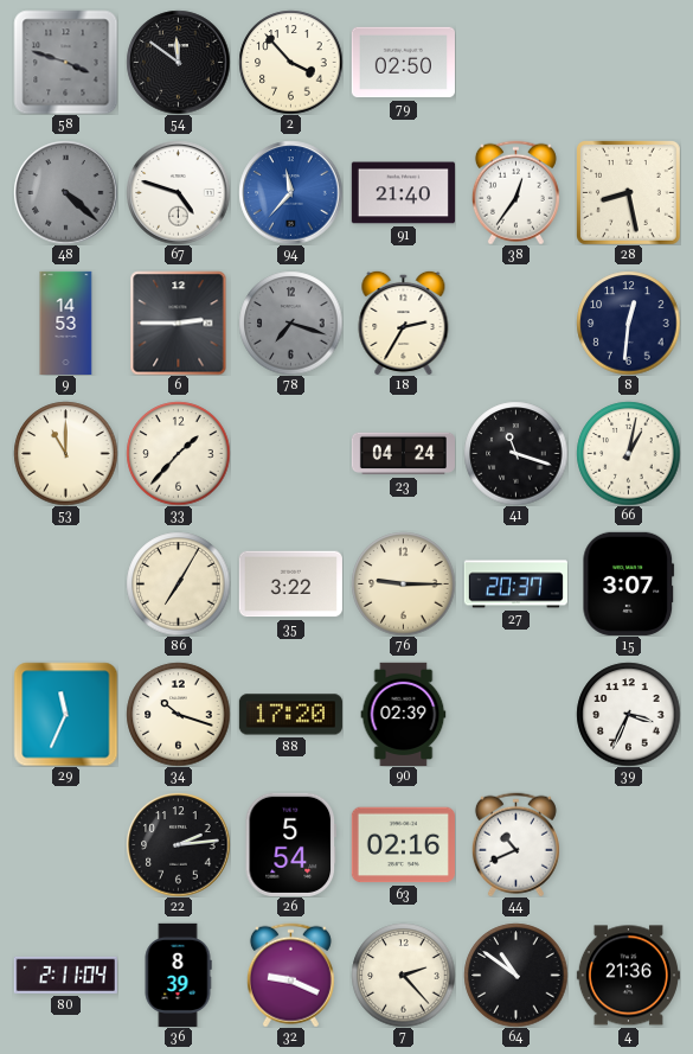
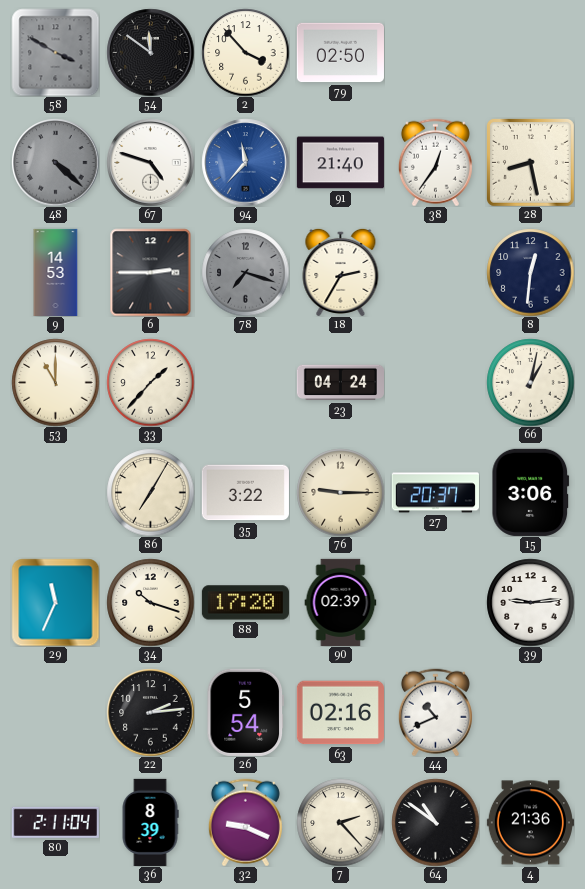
58: 3:48 -> 3:50
41: 11:18 -> none
15: 3:07 -> 3:06
39: 3:34 -> 9:14
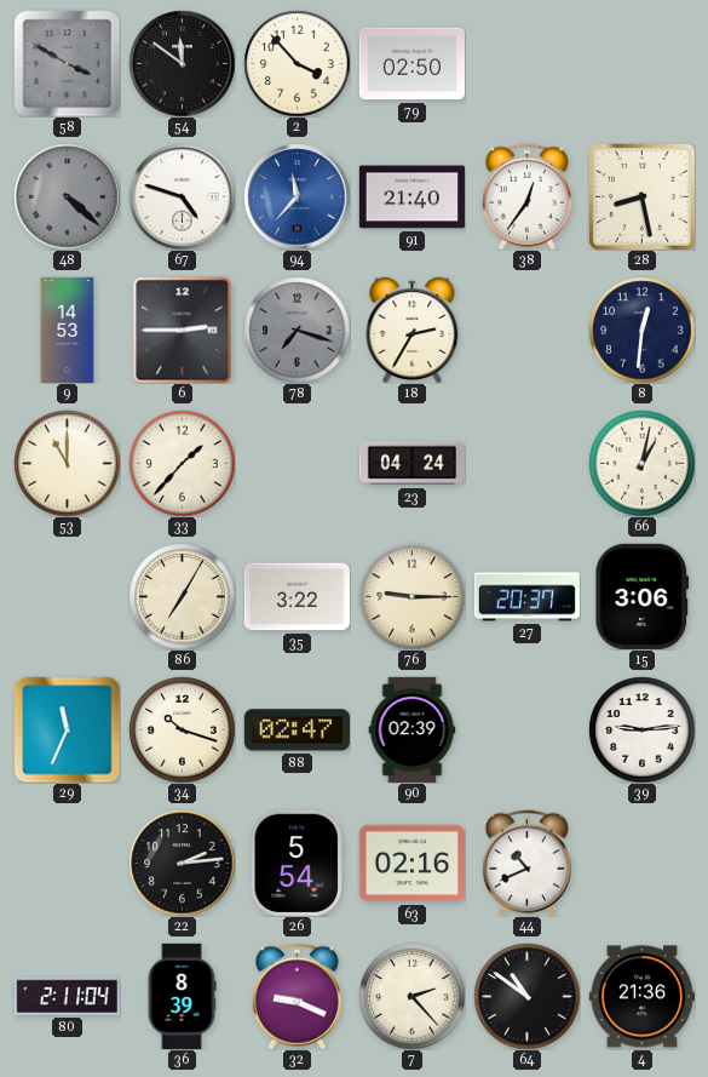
88: 17:20 -> 02:47
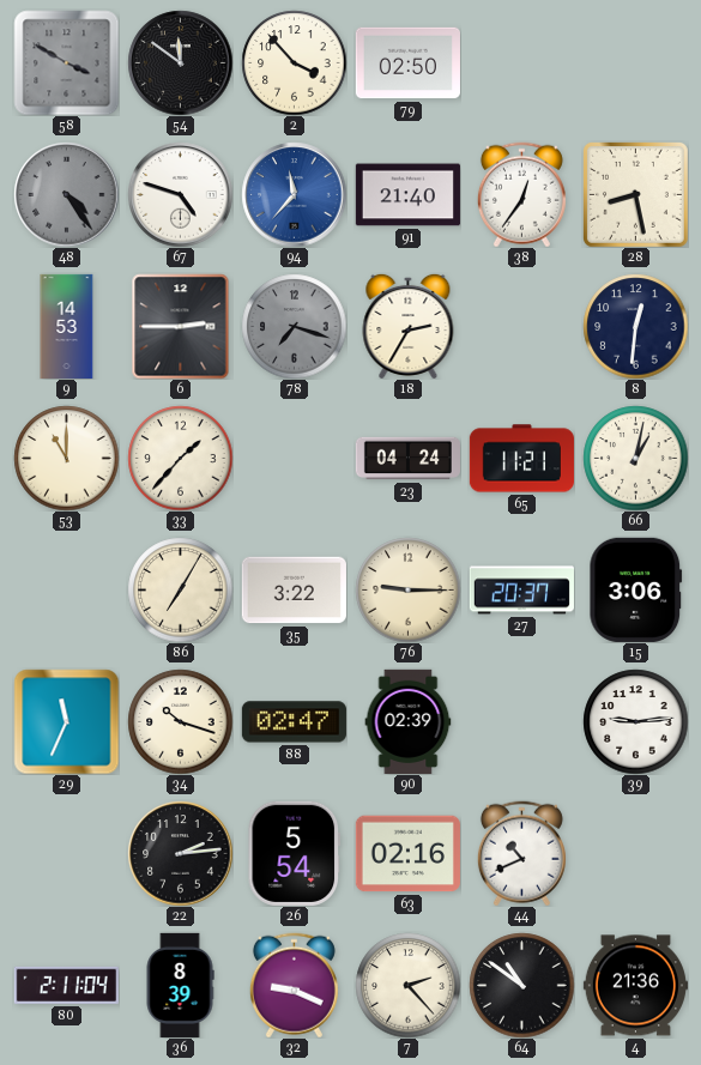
48: 4:22 -> 4:24
65: none -> 11:21
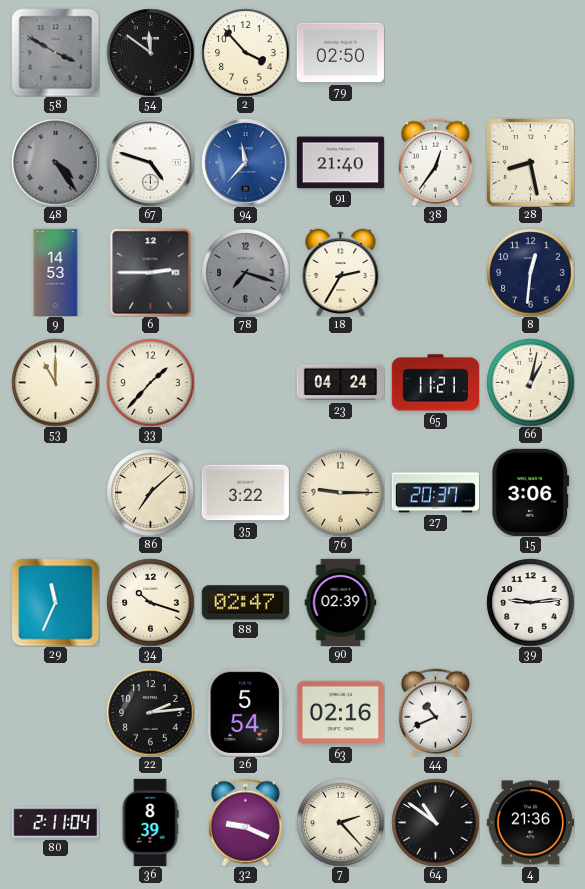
86: 7:05 -> 7:08
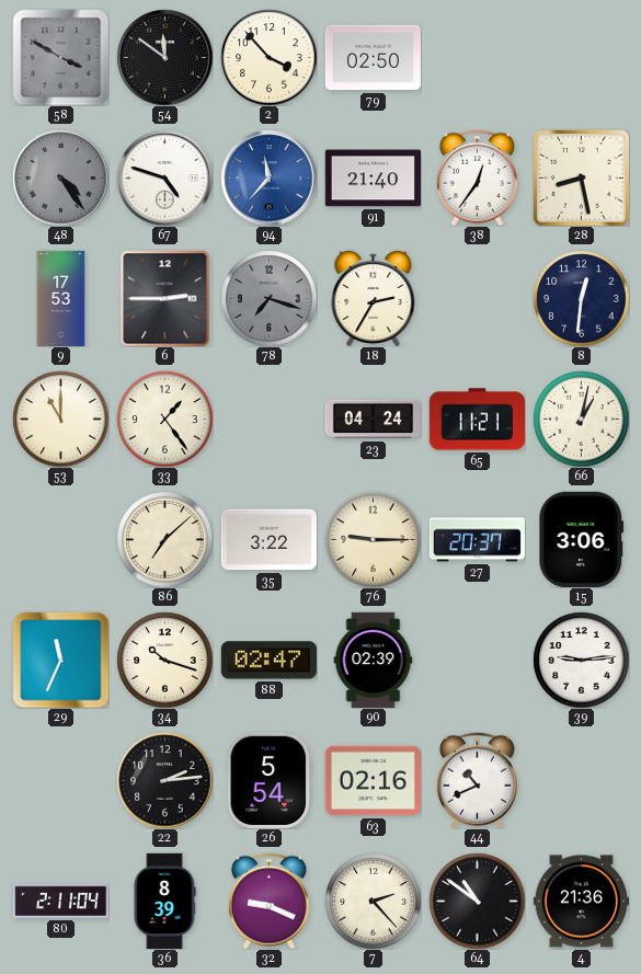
9: 14:53 -> 17:53
33: 1:37 -> 1:24
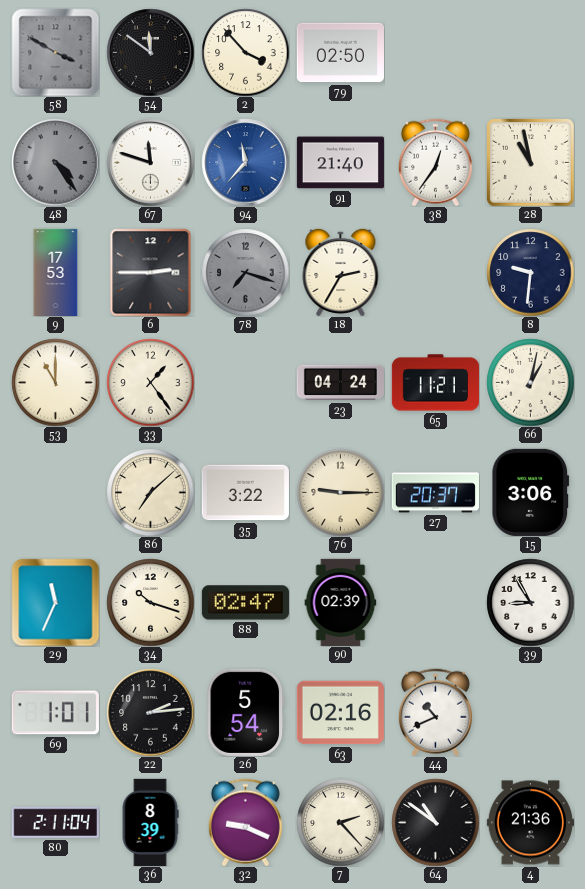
67: 4:48 -> 11:48
28: 8:28 -> 10:58
8: 12:31 -> 9:31
39: 9:14 -> 8:55
69: none -> 1:01
